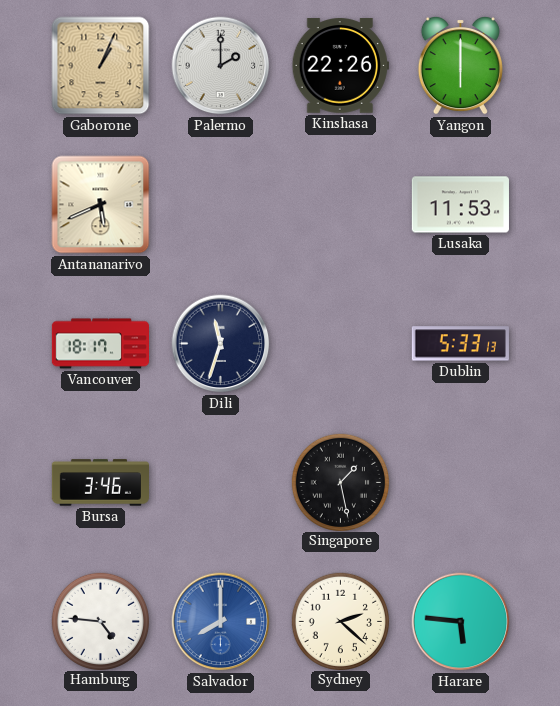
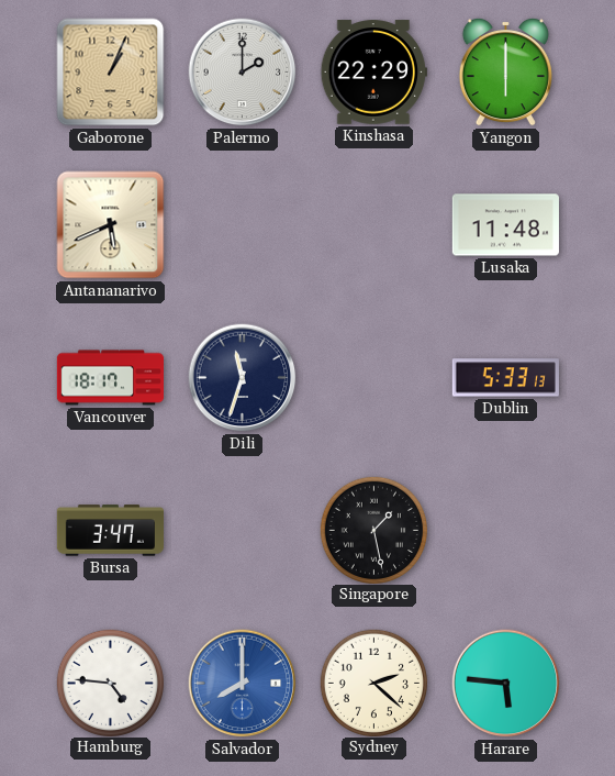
Kinshasa: 22:26 -> 22:29
Lusaka: 11:53 -> 11:48
Bursa: 3:46 -> 3:47
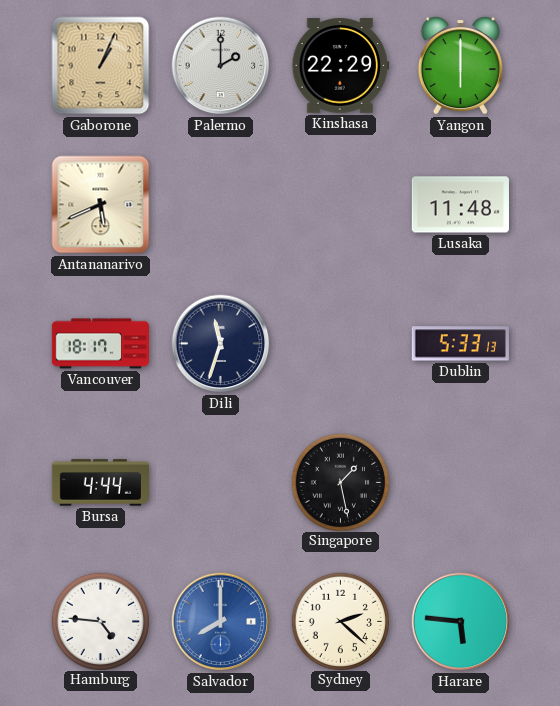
Bursa: 3:47 -> 4:44
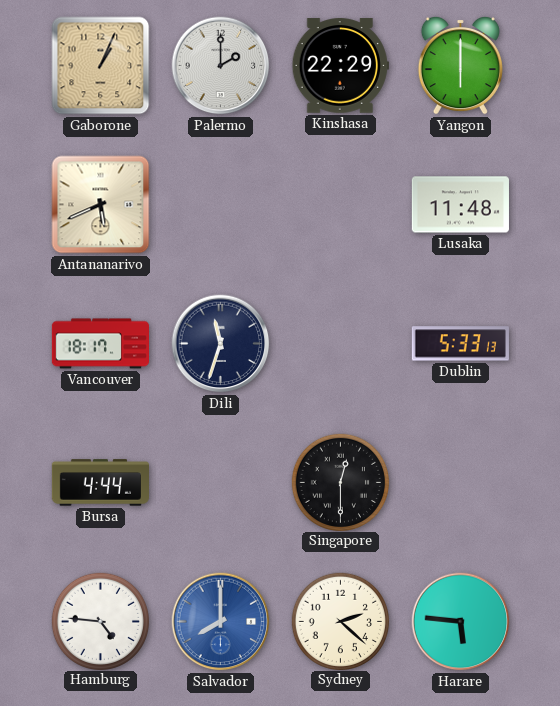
Singapore: 1:28 -> 12:30
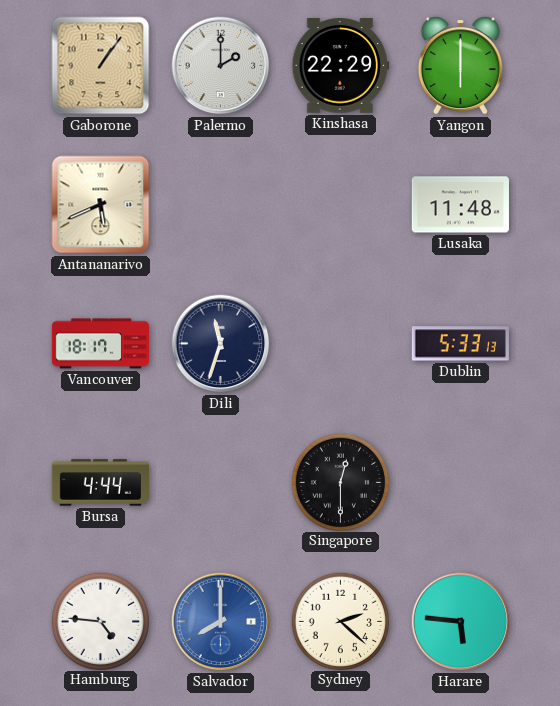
Gaborone: 1:04 -> 1:06
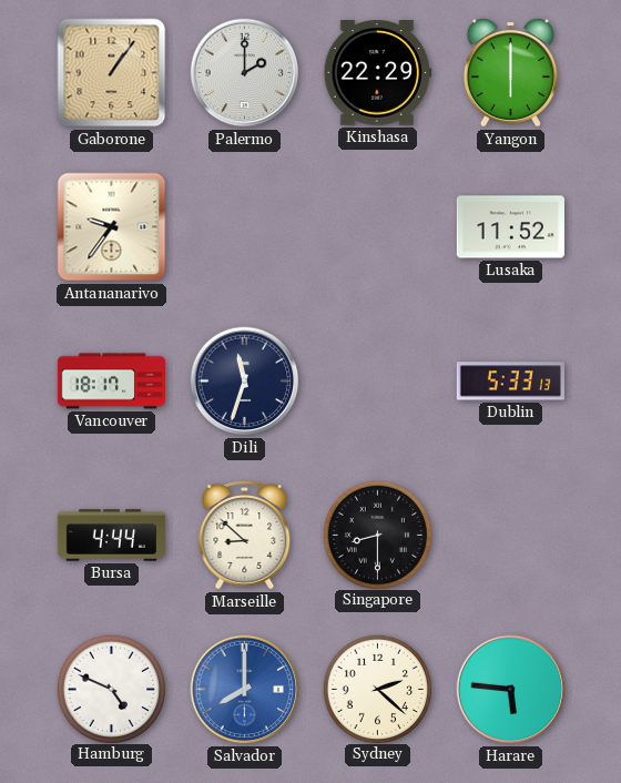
Antananarivo: 5:41 -> 9:36
Lusaka: 11:48 -> 11:52
Marseille: none -> 8:52
Singapore: 12:30 -> 8:30
Hamburg: 4:46 -> 4:49
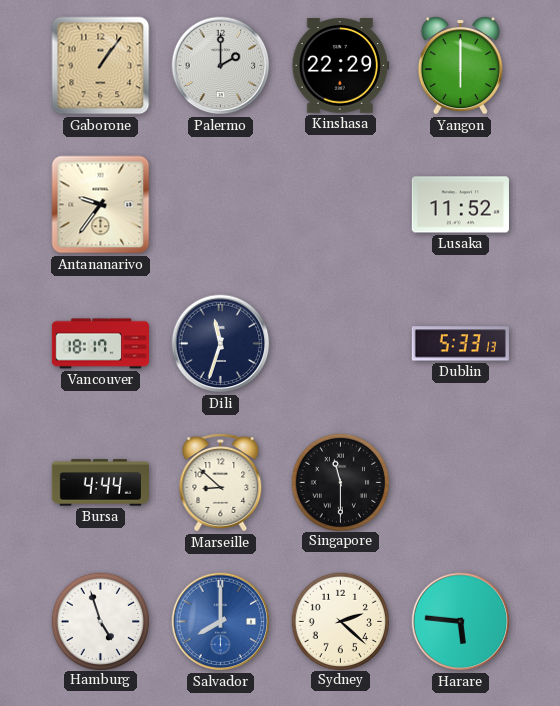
Singapore: 8:30 -> 11:30
Hamburg: 4:49 -> 4:57
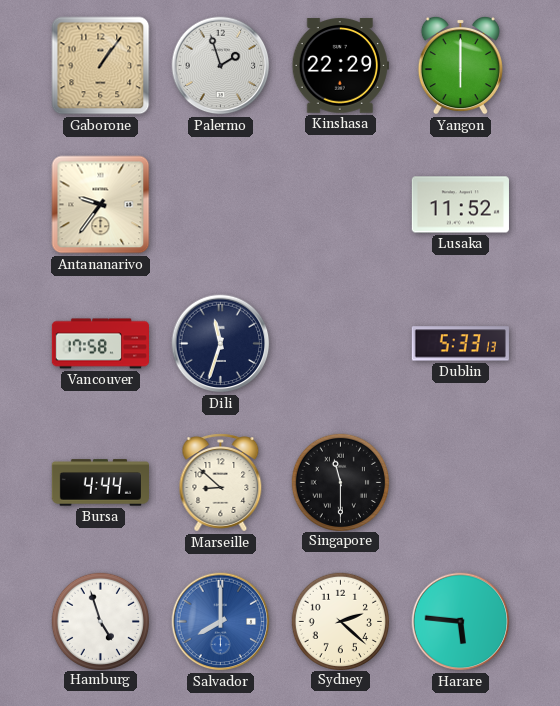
Palermo: 2:00 -> 1:57
Vancouver: 18:17 -> 17:58
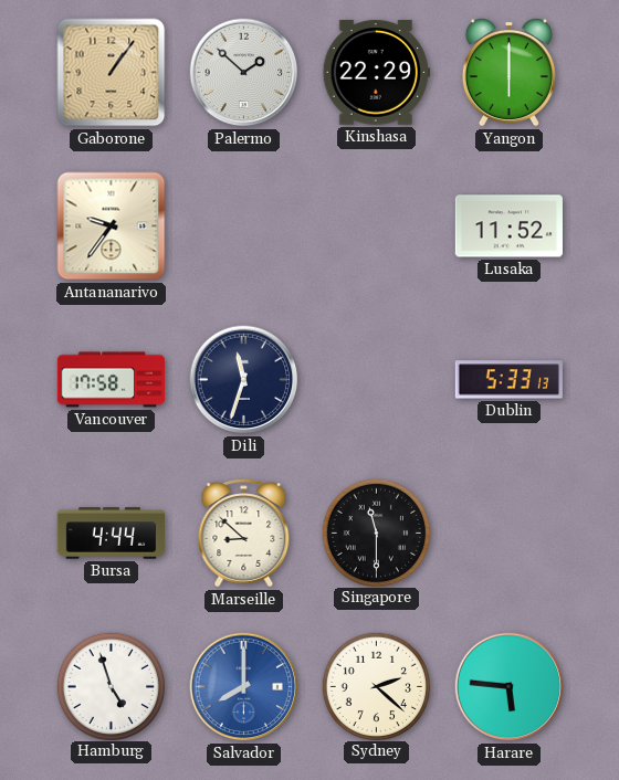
Palermo: 1:57 -> 1:52
